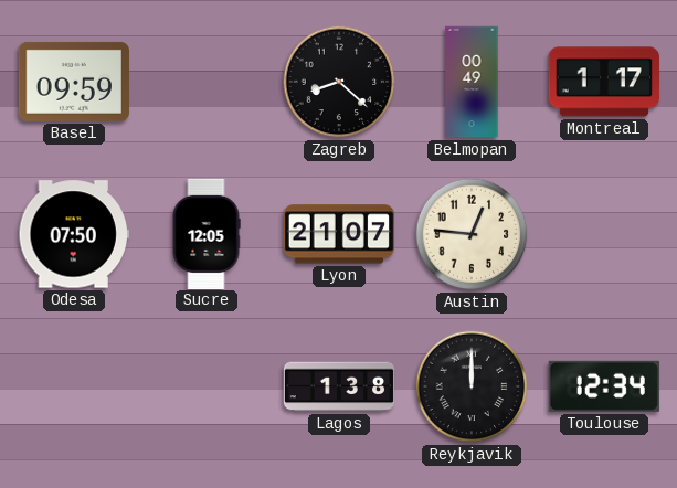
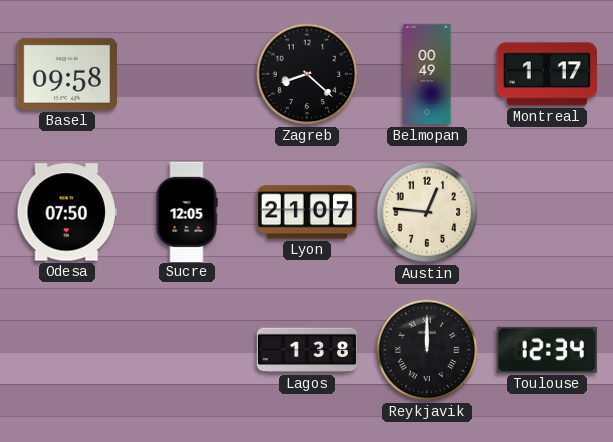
Basel: 09:59 -> 09:58
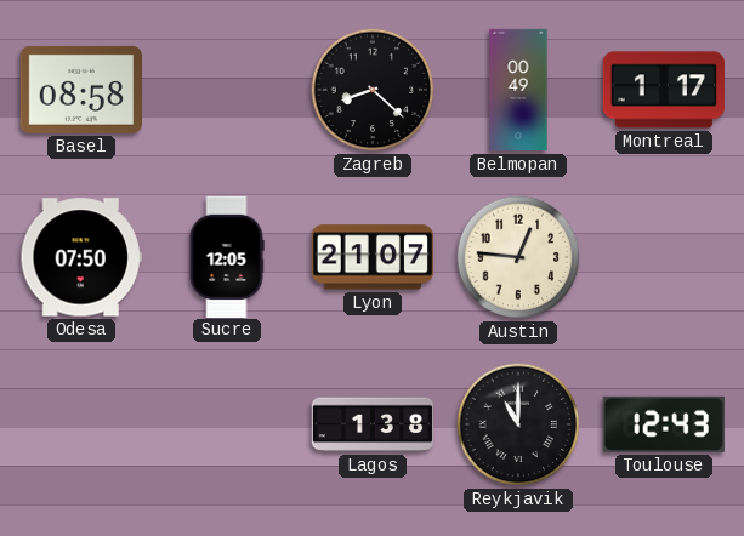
Basel: 09:58 -> 08:58
Reykjavik: 12:00 -> 11:00
Toulouse: 12:34 -> 12:43
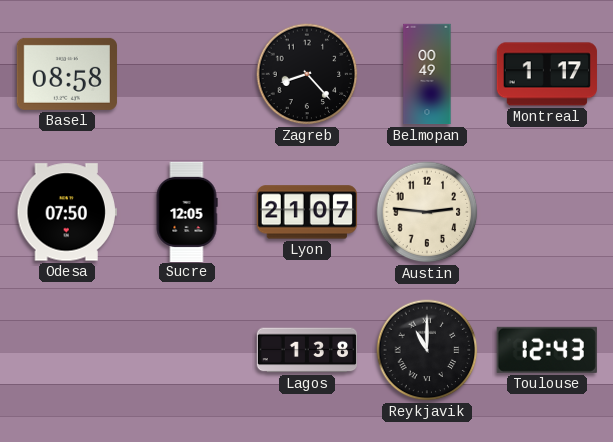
Zagreb: 8:22 -> 8:23
Austin: 12:46 -> 2:46
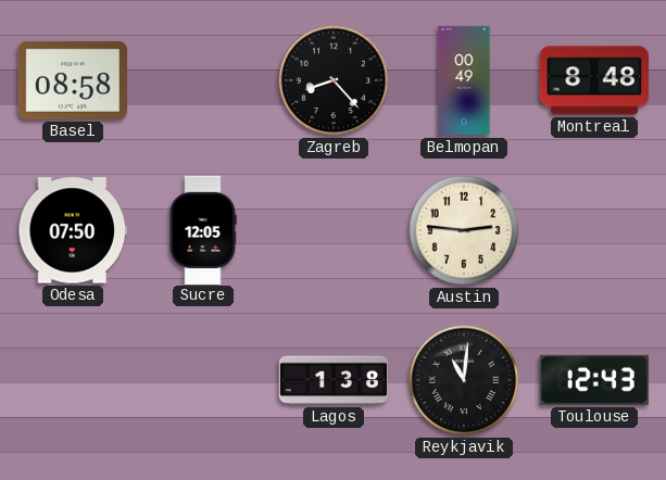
Montreal: 1:17 -> 8:48
Lyon: 21:07 -> none
Reykjavik: 11:00 -> 11:01
